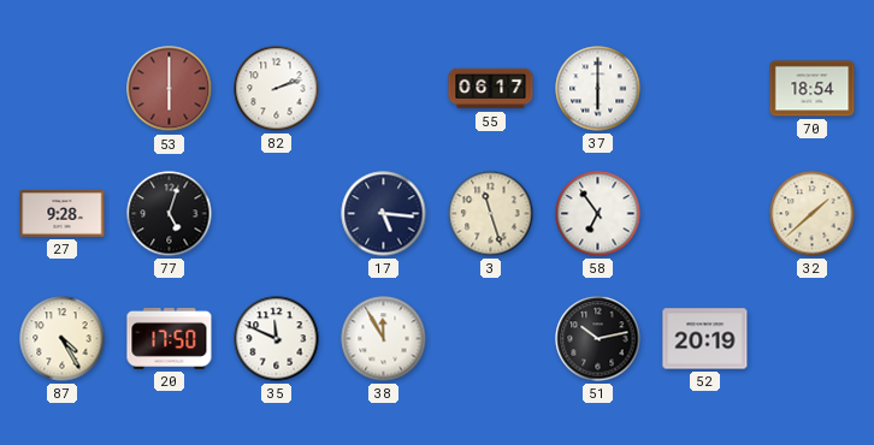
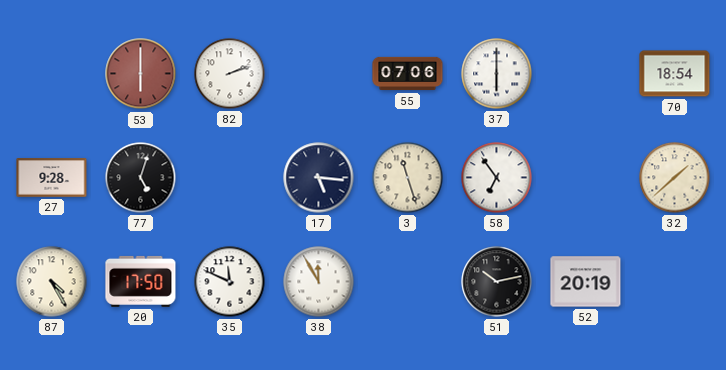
55: 06:17 -> 07:06
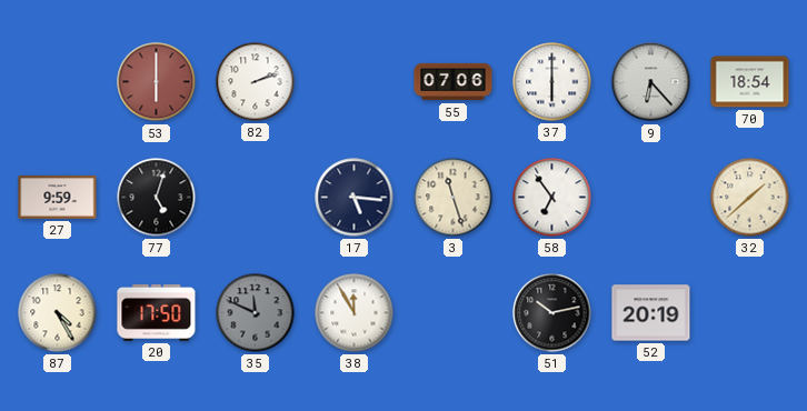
9: none -> 6:23
27: 9:28 -> 9:59
35 dial: white -> grey
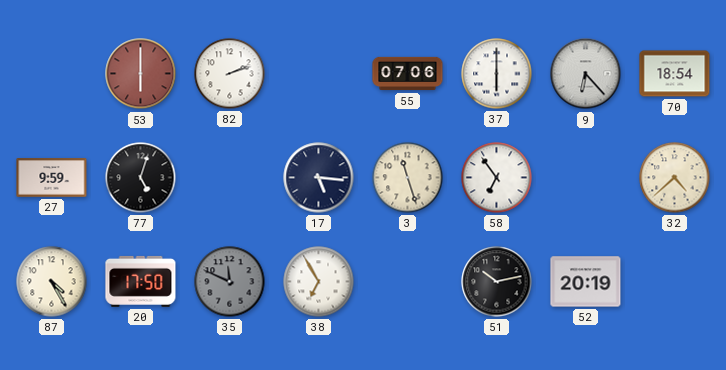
32: 1:38 -> 4:38
38: 11:55 -> 6:55
